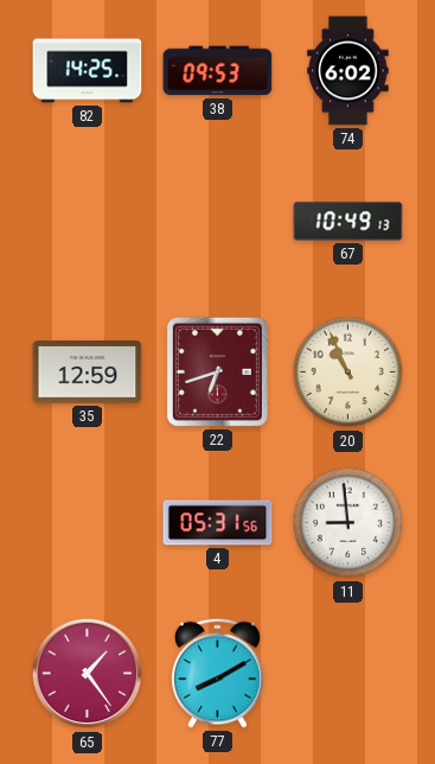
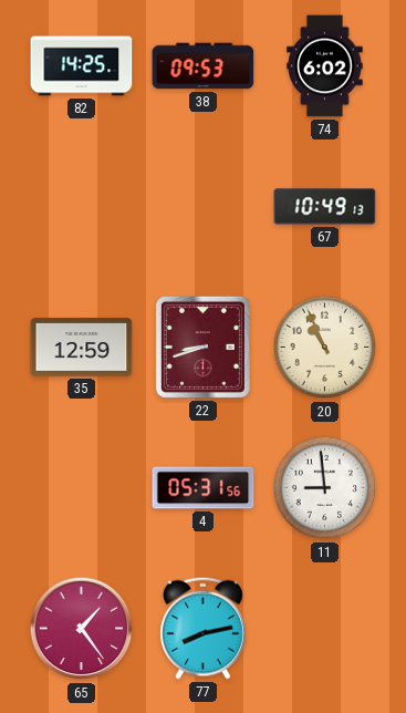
22: 6:42 -> 8:42
77: 8:10 -> 8:13
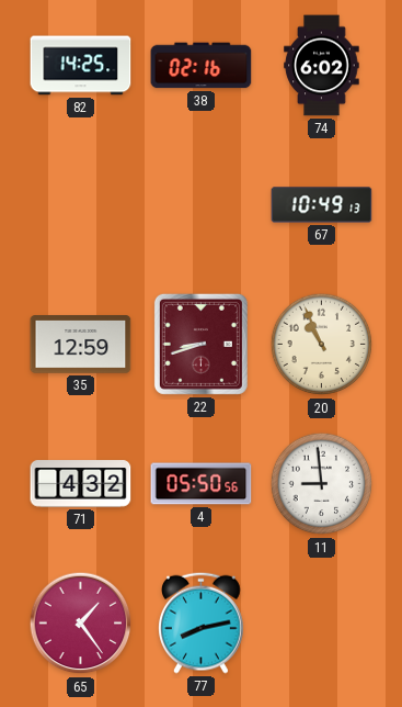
38: 09:53 -> 02:16
71: none -> 4:32
4: 05:31 -> 05:50
